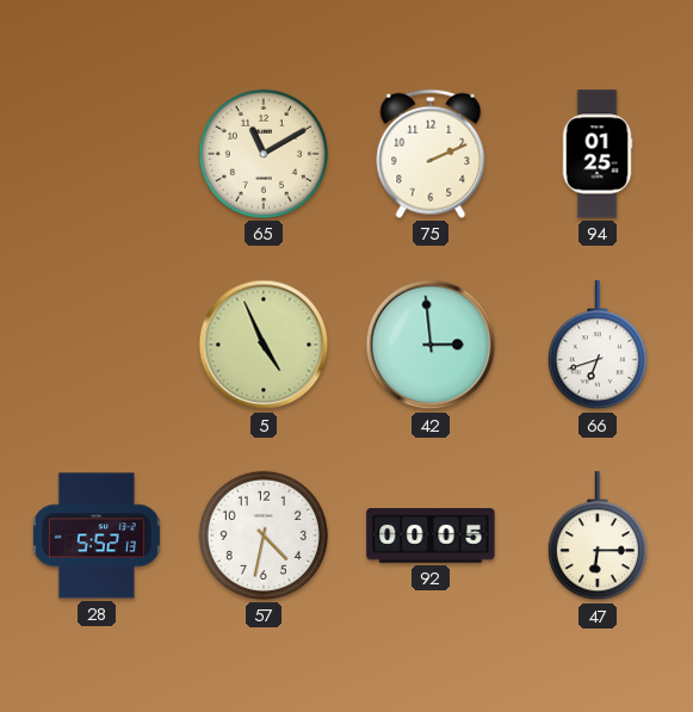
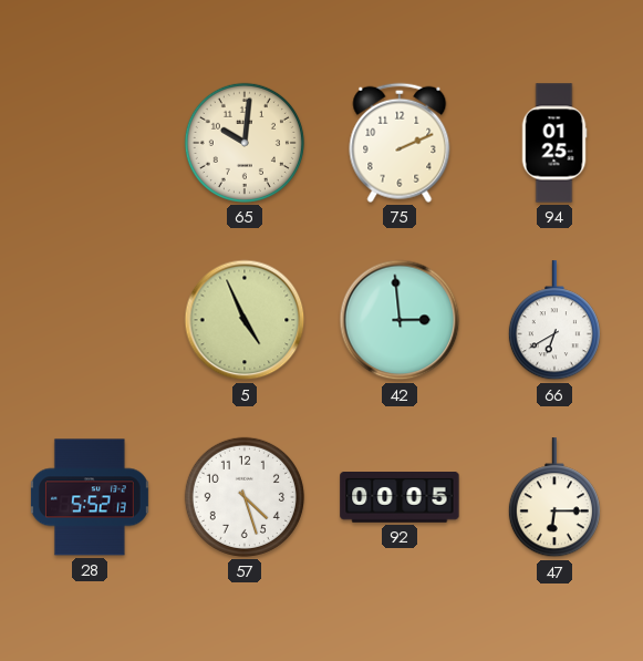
65: 11:10 -> 10:01
66: 6:42 -> 6:40
57: 4:32 -> 4:27
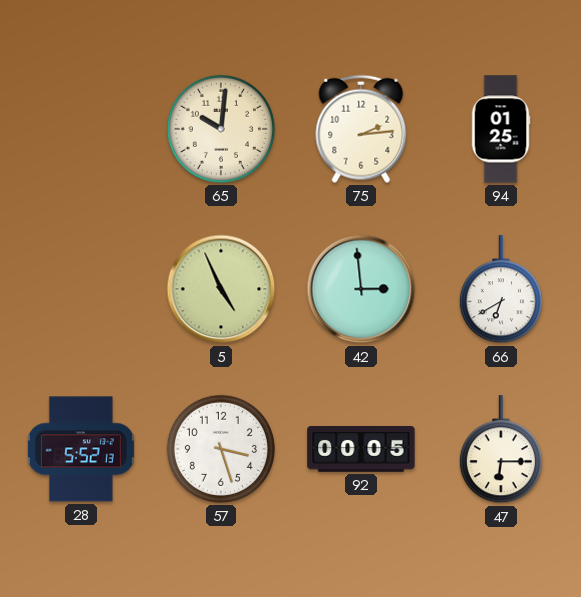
75: 2:11 -> 2:14
57: 4:27 -> 3:27
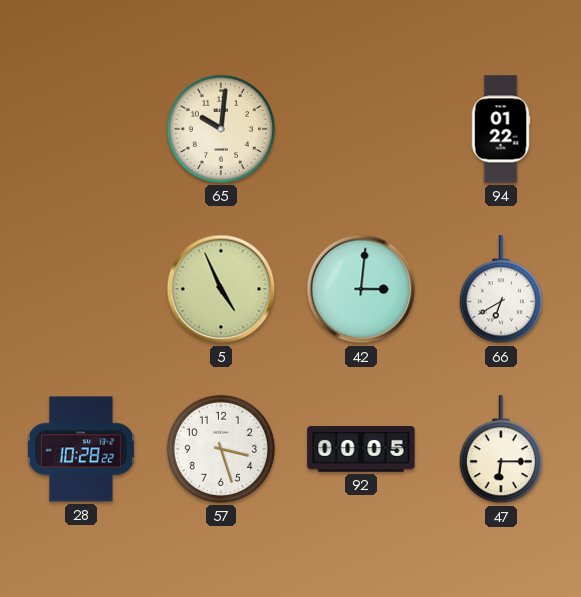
75: 2:14 -> none
94: 01:25 -> 01:22
42: 2:59 -> 3:01
28: 5:52 -> 10:28
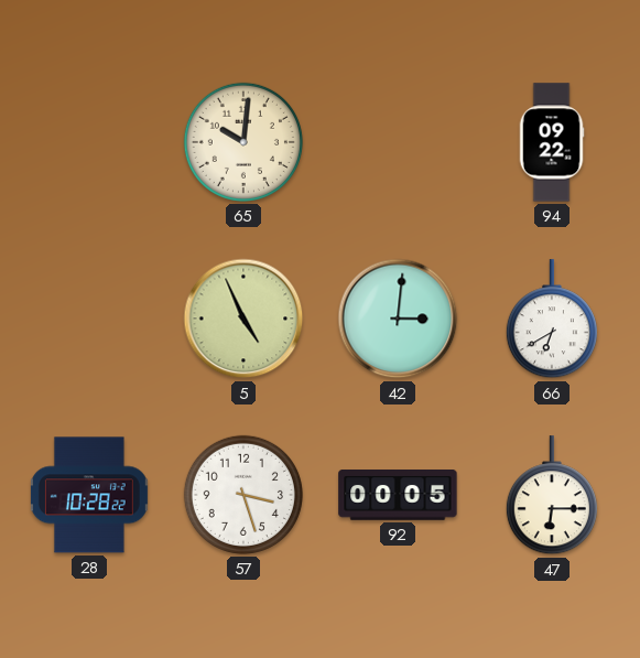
94: 01:22 -> 09:22
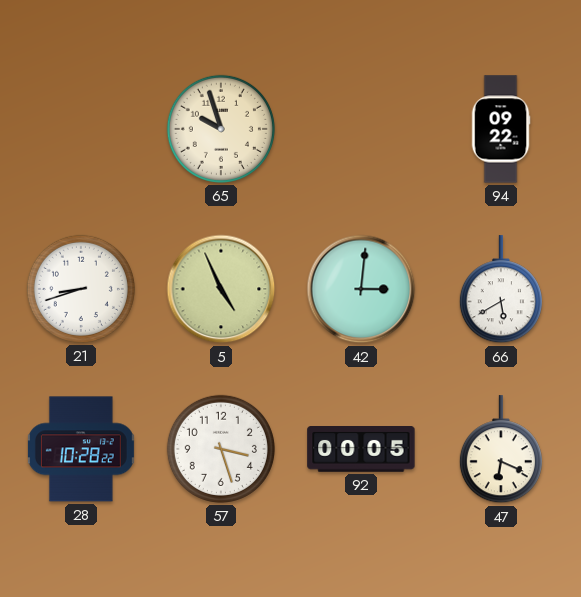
65: 10:01 -> 9:57
21: none -> 8:42
66: 6:40 -> 5:40
47: 6:15 -> 6:19
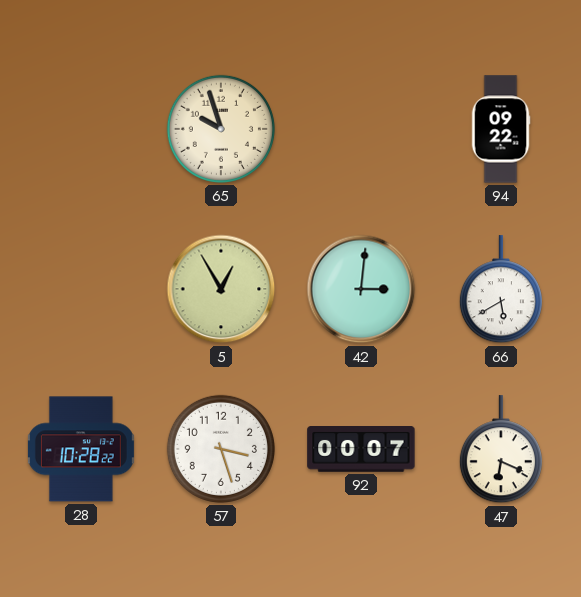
21: 8:42 -> none
5: 4:56 -> 12:55
92: 00:05 -> 00:07
